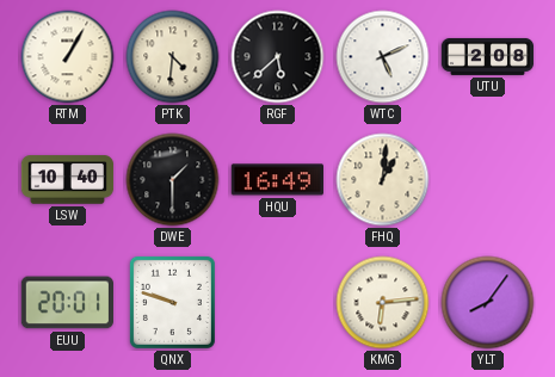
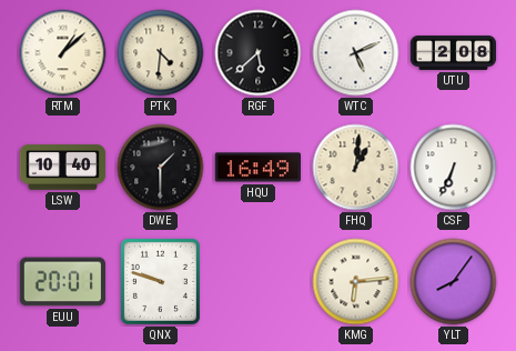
RTM: 1:05 -> 1:08
CSF: none -> 6:34
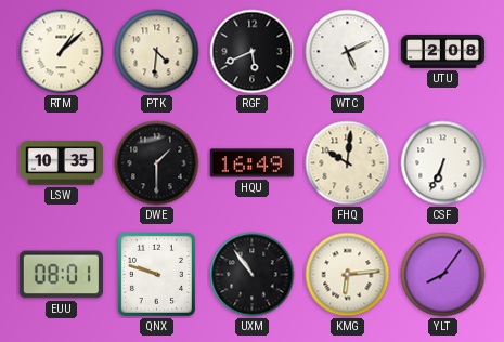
RGF: 5:38 -> 5:41
LSW: 10:40 -> 10:35
FHQ: 1:01 -> 10:01
EUU: 20:01 -> 08:01
UXM: none -> 10:54
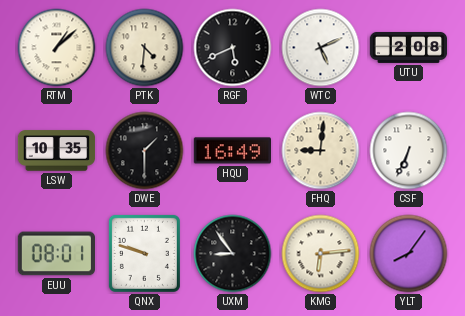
FHQ: 10:01 -> 9:01
UXM: 10:54 -> 8:54
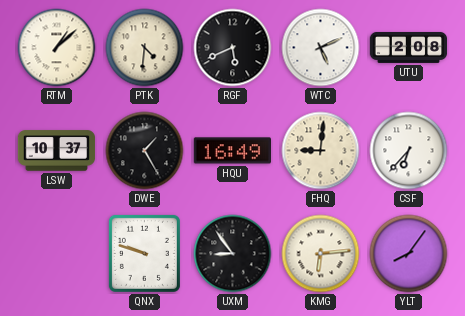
LSW: 10:35 -> 10:37
DWE: 1:30 -> 1:25
CSF: 6:34 -> 6:37
EUU: 08:01 -> none
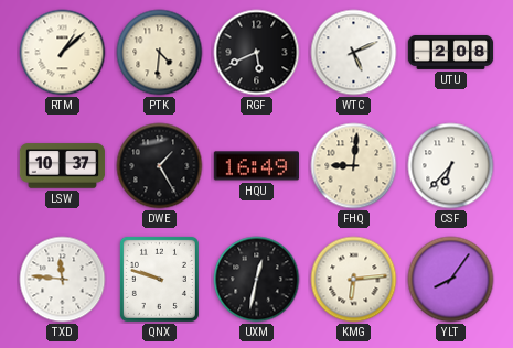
TXD: none -> 11:46
UXM: 8:54 -> 12:32
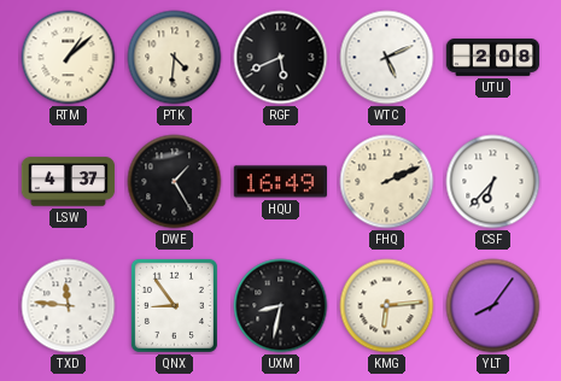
LSW: 10:37 -> 4:37
FHQ: 9:01 -> 2:11
QNX: 9:48 -> 8:54
UXM: 12:32 -> 8:32
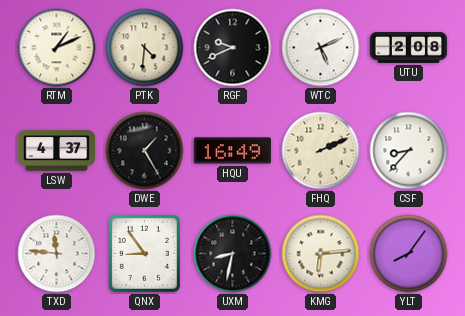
RTM: 1:08 -> 1:11
RGF: 5:41 -> 9:41
CSF: 6:37 -> 8:37
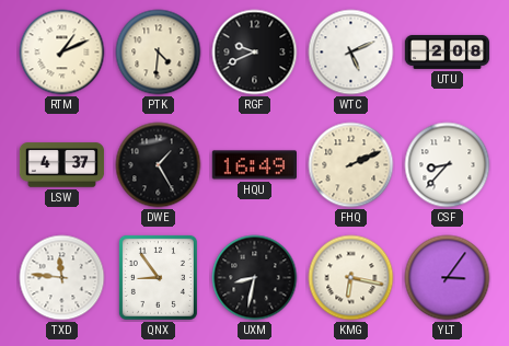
KMG: 6:14 -> 6:17
YLT: 8:06 -> 3:06
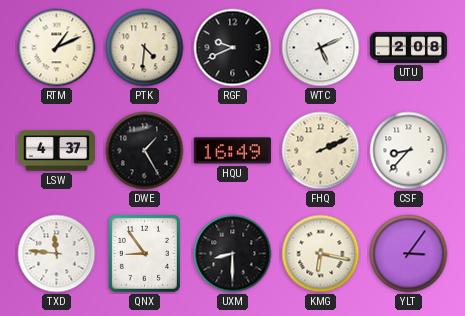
UXM: 8:32 -> 8:30
